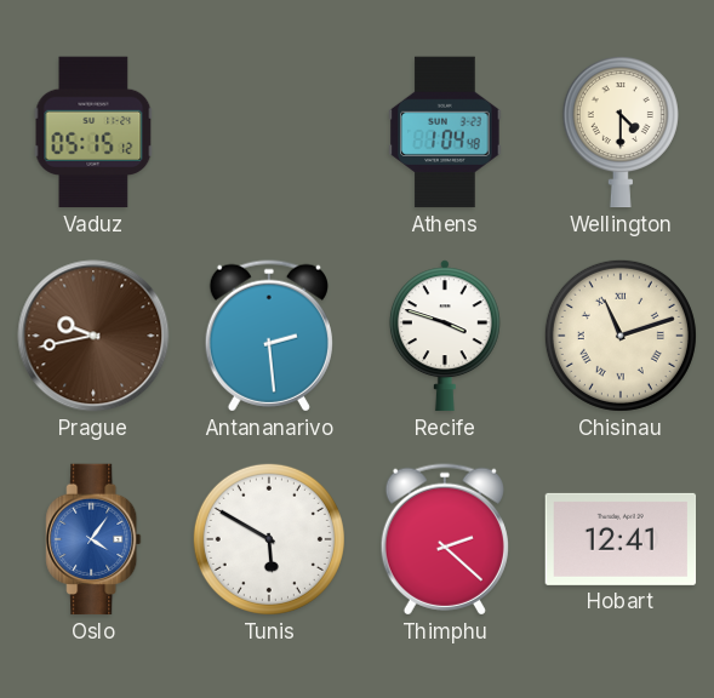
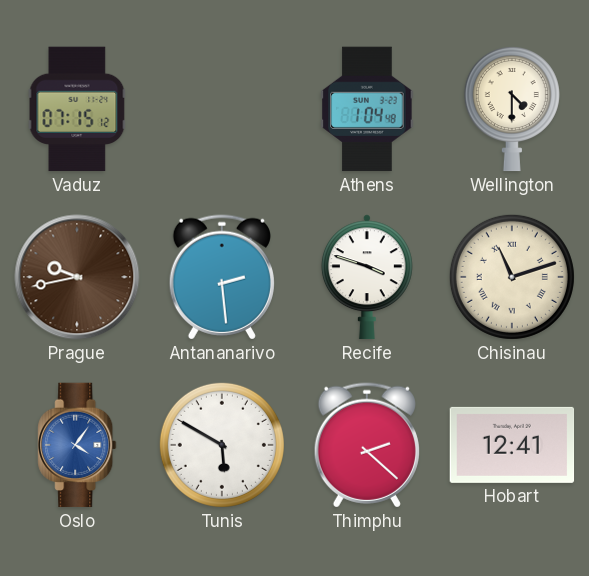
Vaduz: 05:15 -> 07:15
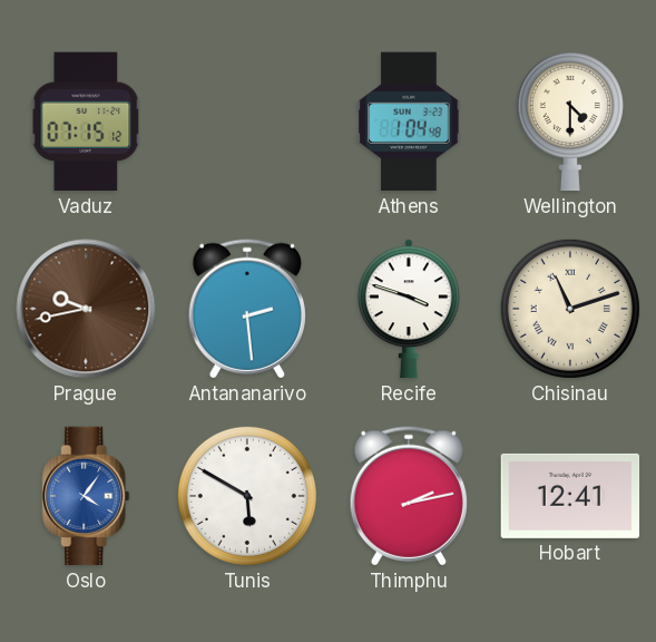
Thimphu: 2:22 -> 2:13
